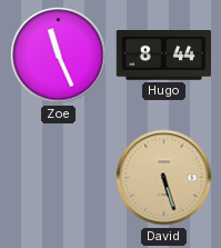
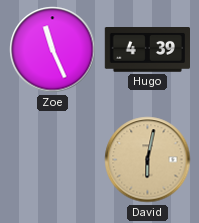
Hugo: 8:44 -> 4:39
David: 5:27 -> 6:02
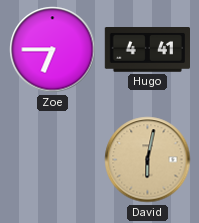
Zoe: 11:26 -> 6:45
Hugo: 4:39 -> 4:41
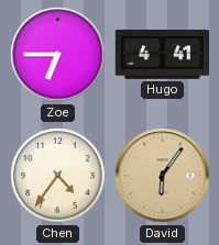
Chen: none -> 4:36
David: 6:02 -> 6:06
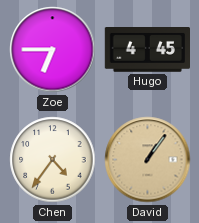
Hugo: 4:41 -> 4:45
David: 6:06 -> 1:06
